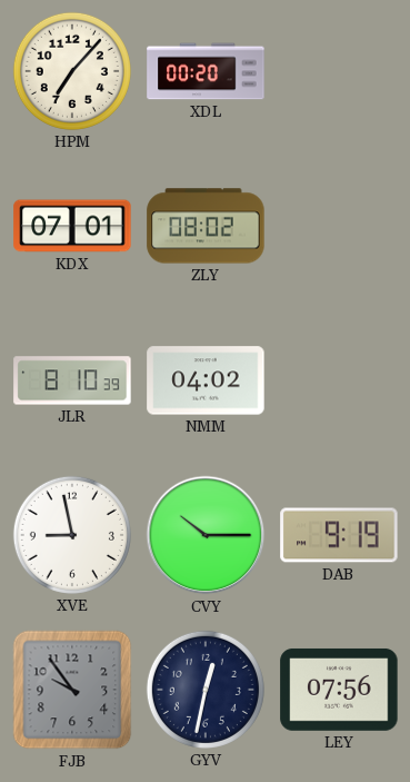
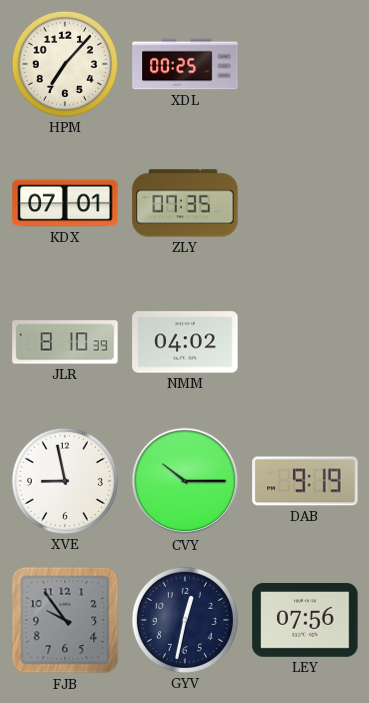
XDL: 00:20 -> 00:25
ZLY: 08:02 -> 07:35
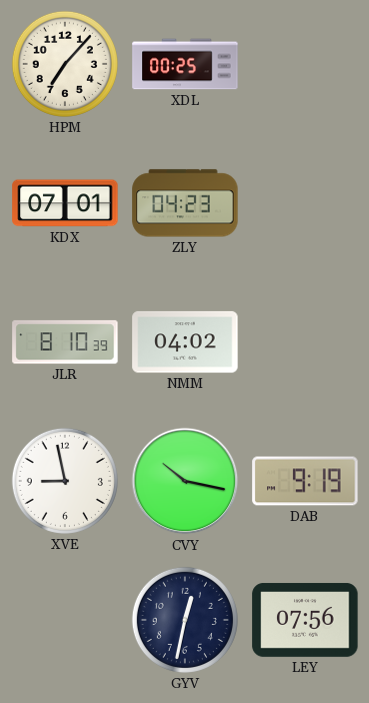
ZLY: 07:35 -> 04:23
CVY: 10:15 -> 10:17
FJB: 9:54 -> none
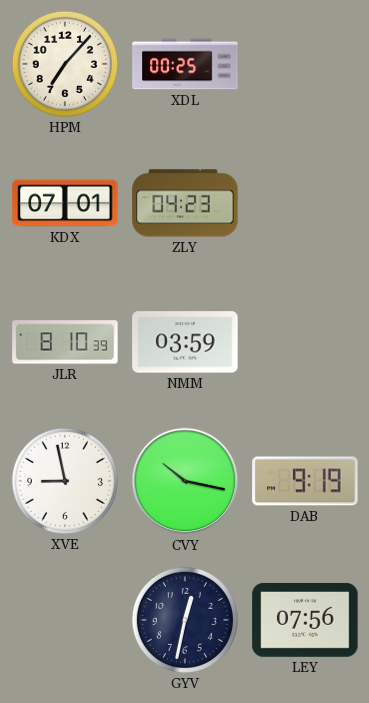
NMM: 04:02 -> 03:59
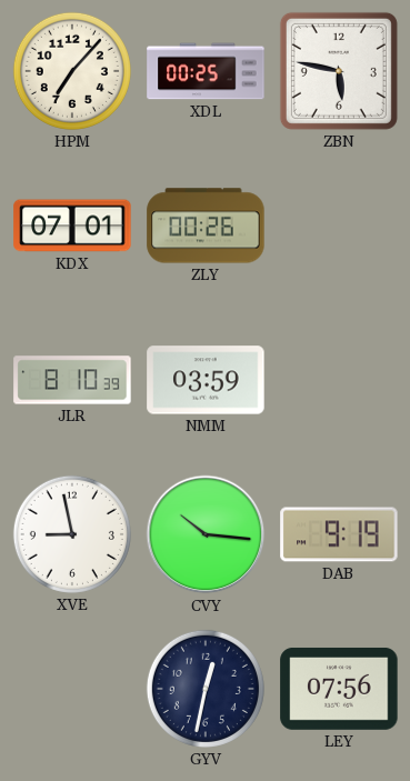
ZBN: none -> 5:47
ZLY: 04:23 -> 00:26
CVY: 10:17 -> 10:16
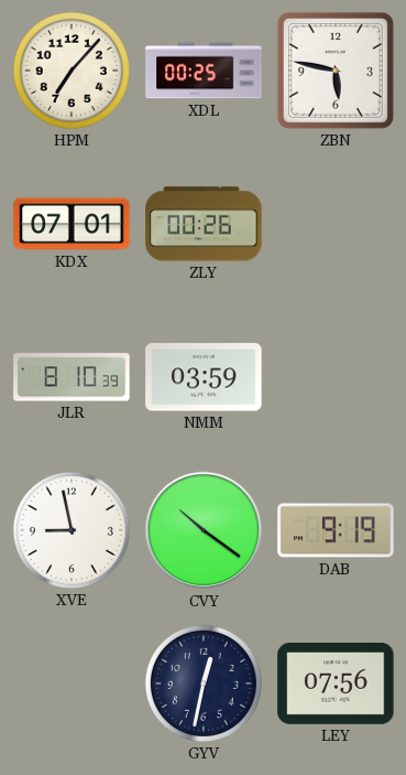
CVY: 10:16 -> 10:21
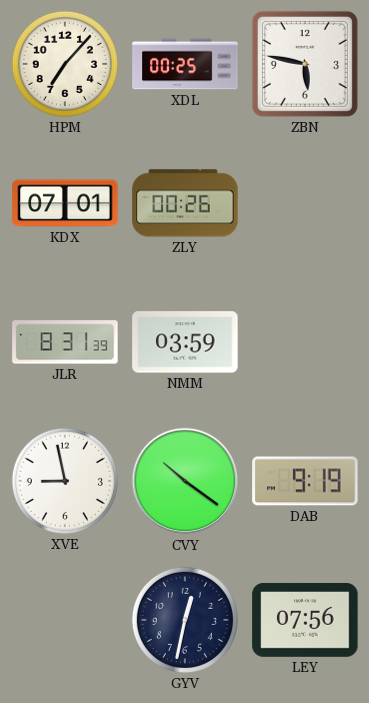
JLR: 8:10 -> 8:31
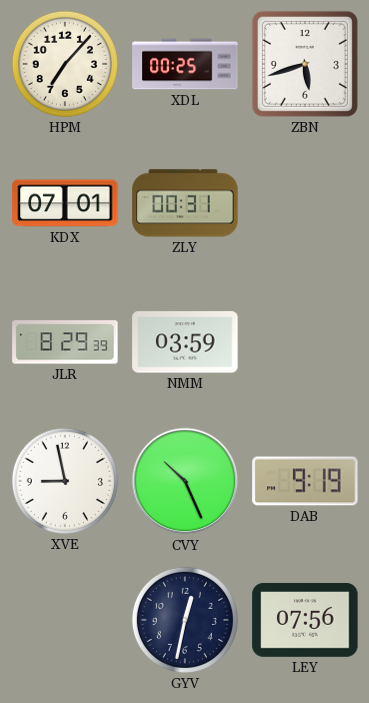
ZBN: 5:47 -> 5:42
ZLY: 00:26 -> 00:31
JLR: 8:31 -> 8:29
CVY: 10:21 -> 10:26
